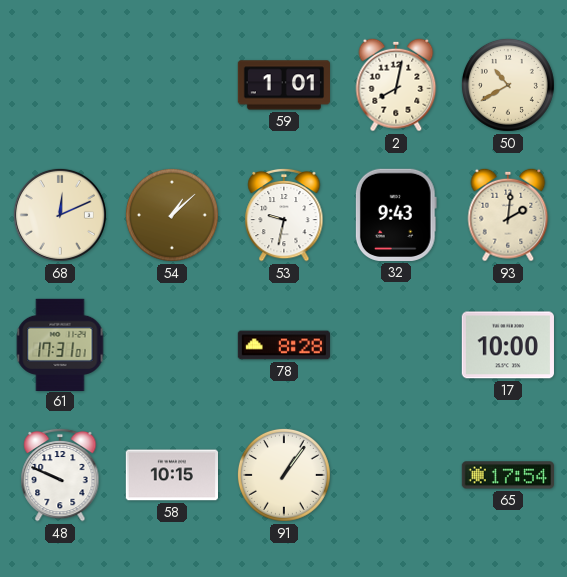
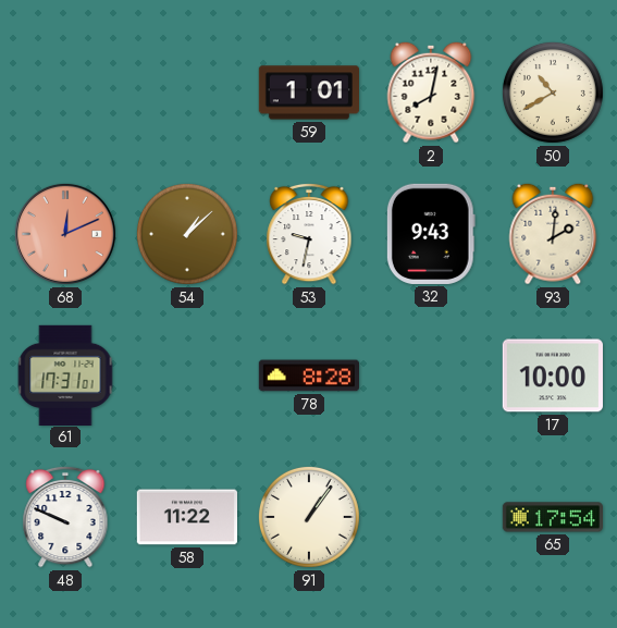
68 dial: cream -> salmon
58: 10:15 -> 11:22
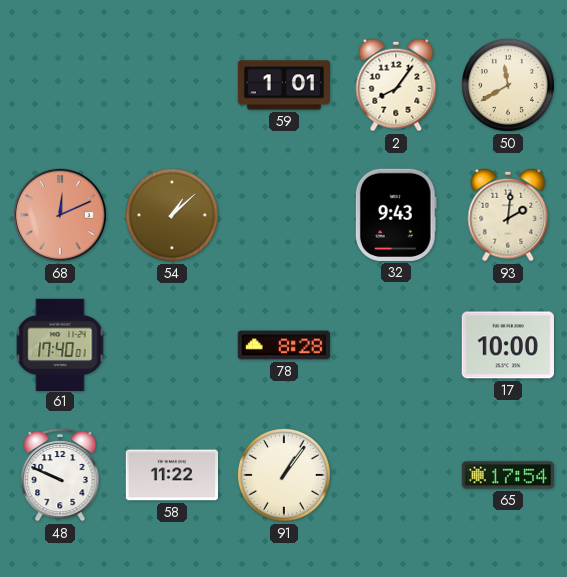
2: 8:02 -> 8:06
50: 10:40 -> 11:40
53: 9:32 -> none
61: 17:31 -> 17:40
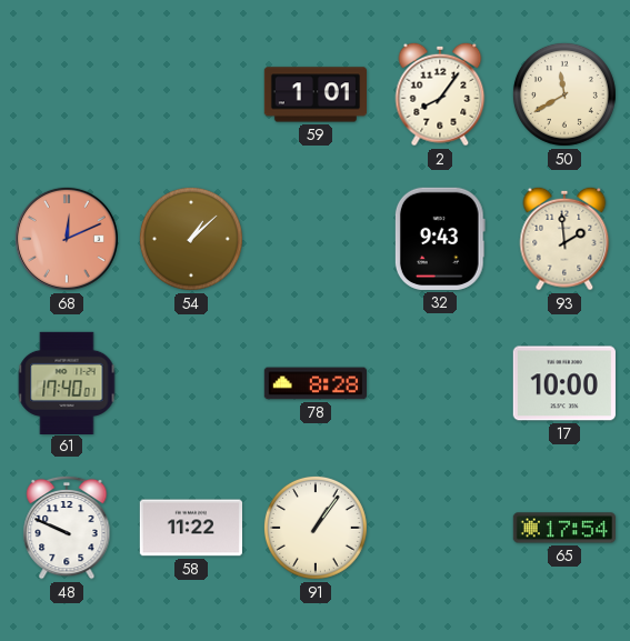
93: 2:01 -> 1:59
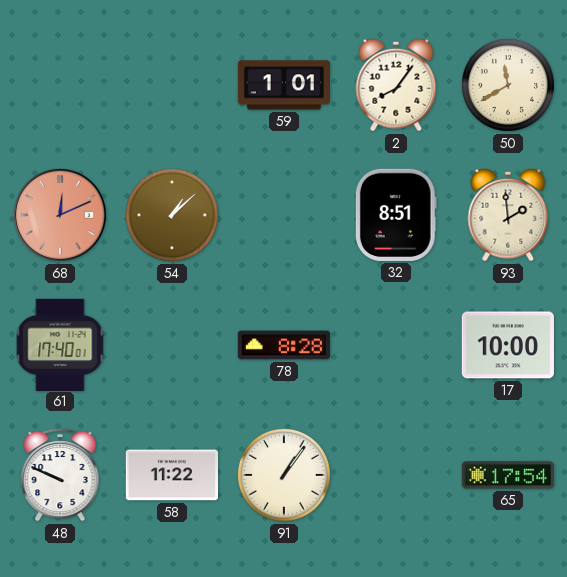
32: 9:43 -> 8:51
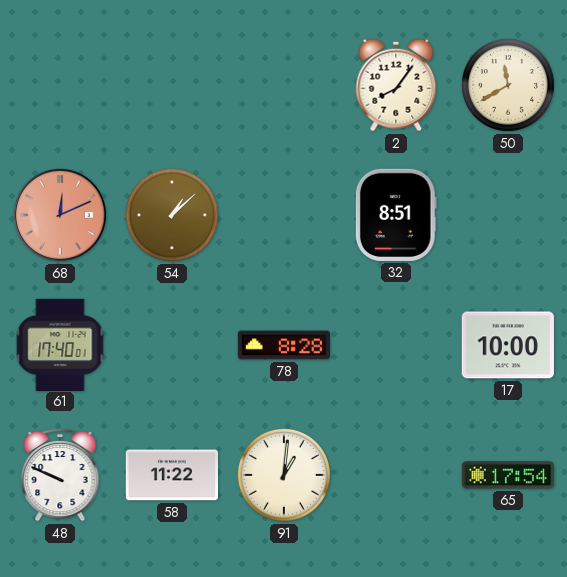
59: 1:01 -> none
93: 1:59 -> none
91: 1:06 -> 1:01
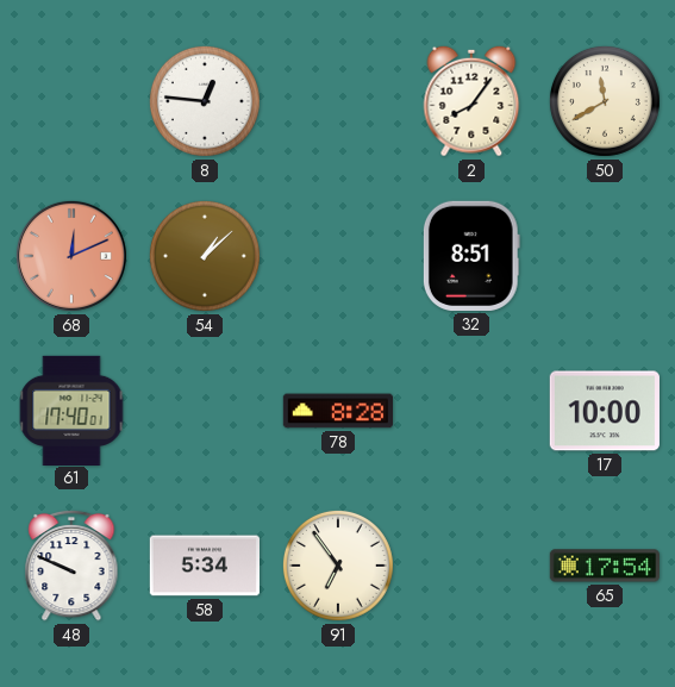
8: none -> 12:46
58: 11:22 -> 5:34
91: 1:01 -> 6:54
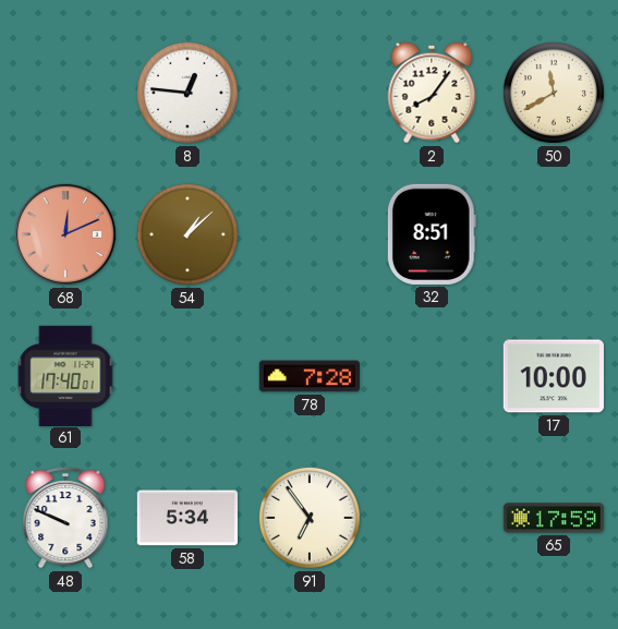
78: 8:28 -> 7:28
65: 17:54 -> 17:59
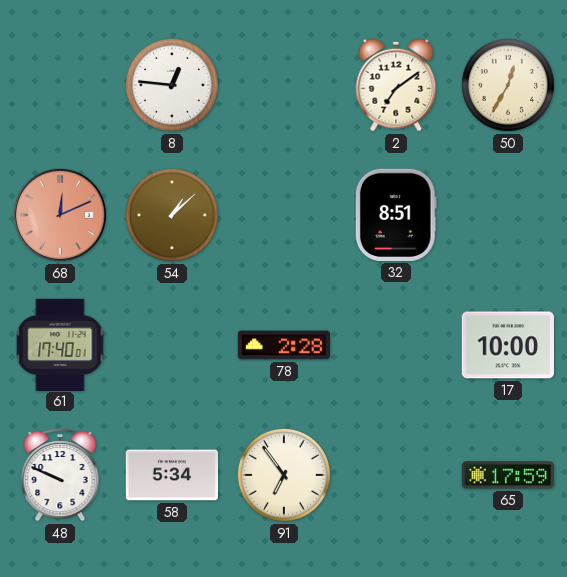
2: 8:06 -> 7:09
50: 11:40 -> 12:35
78: 7:28 -> 2:28
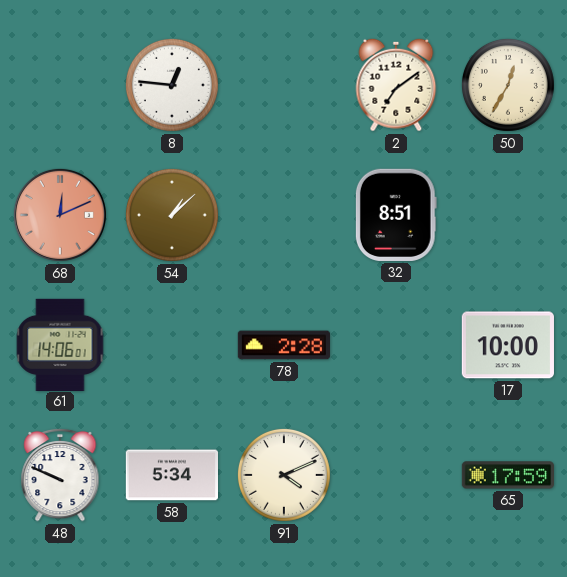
61: 17:40 -> 14:06
91: 6:54 -> 4:11
